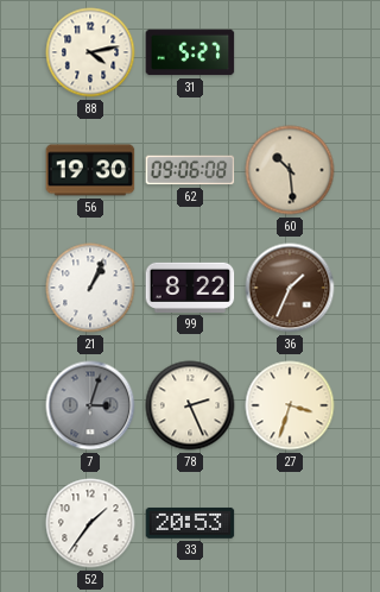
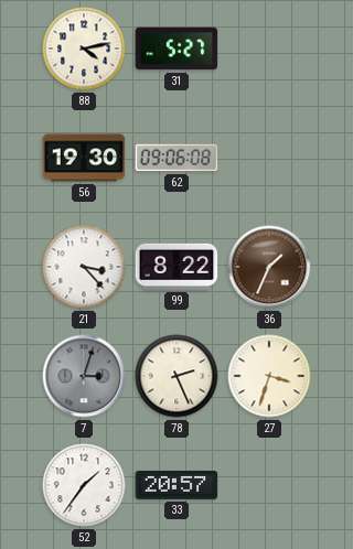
60: 10:29 -> none
21: 1:04 -> 3:23
33: 20:53 -> 20:57
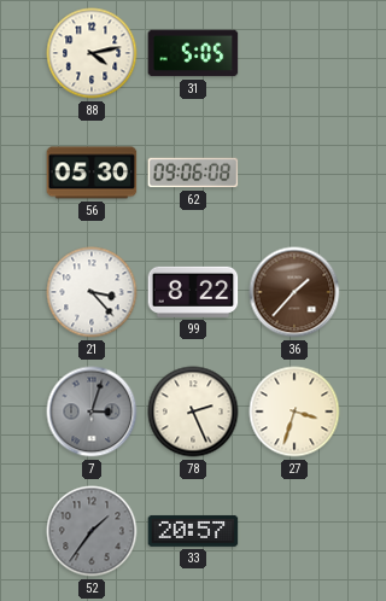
31: 5:27 -> 5:05
56: 19:30 -> 05:30
36: 1:34 -> 1:37
52 dial: white -> grey
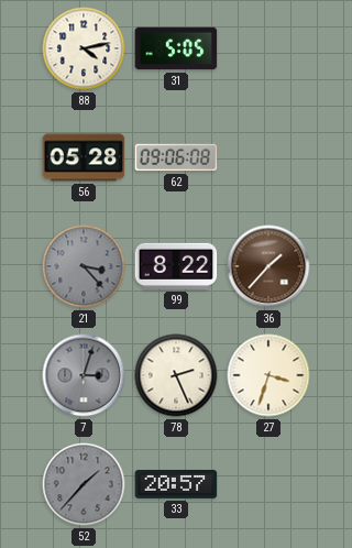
56: 05:30 -> 05:28
21 dial: white -> grey
52: 1:36 -> 1:37
